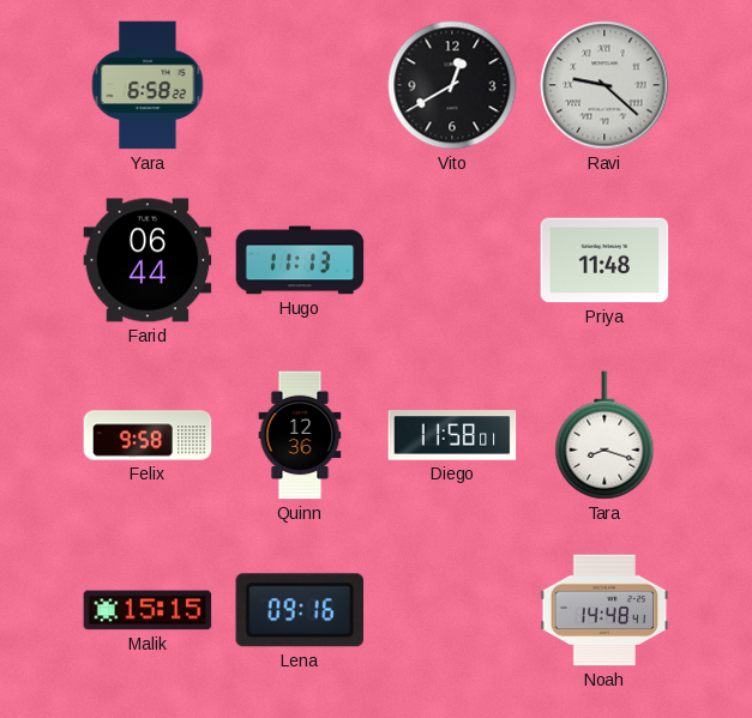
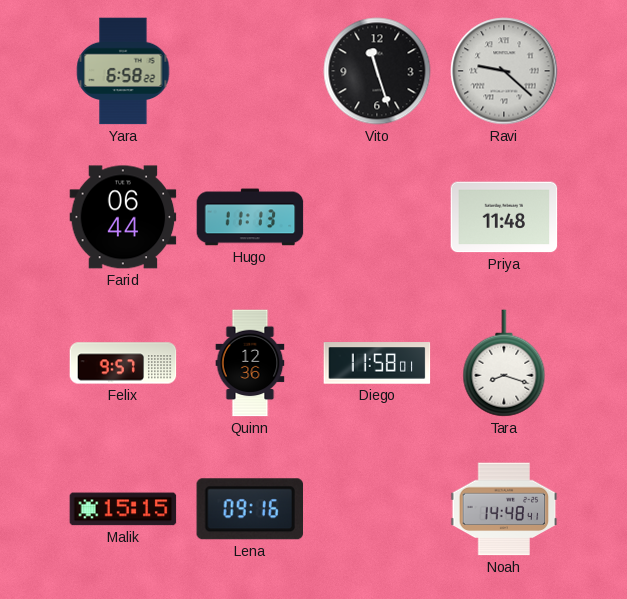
Vito: 12:40 -> 11:27
Felix: 9:58 -> 9:57
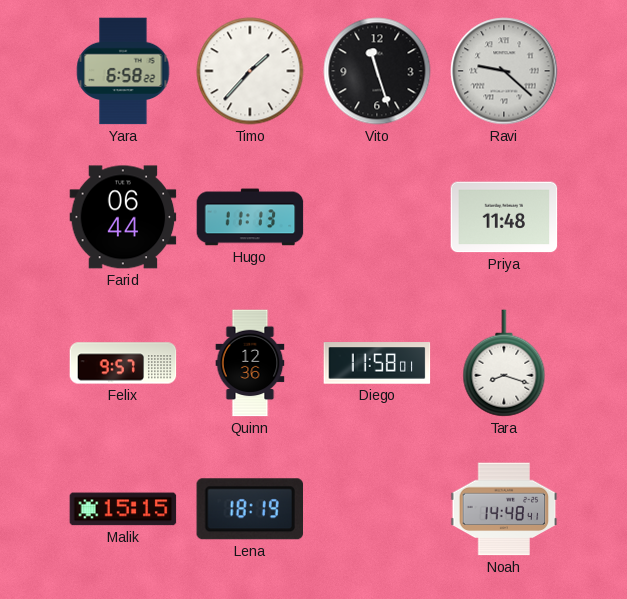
Timo: none -> 1:37
Lena: 09:16 -> 18:19
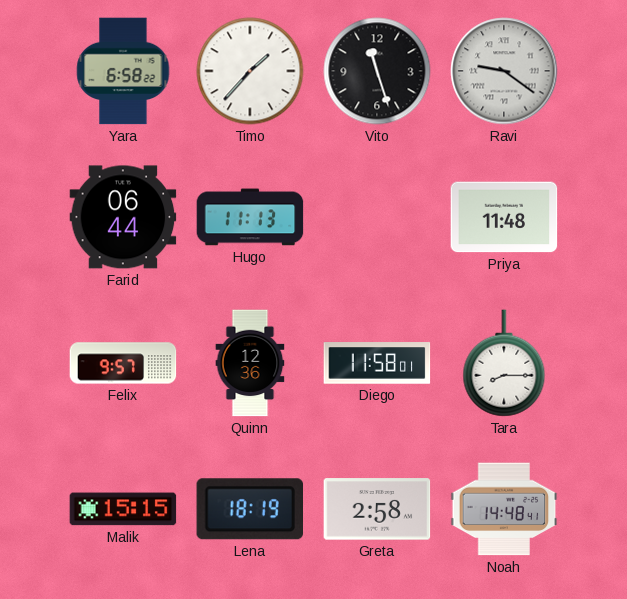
Ravi: 9:22 -> 9:21
Tara: 8:18 -> 8:15
Greta: none -> 2:58
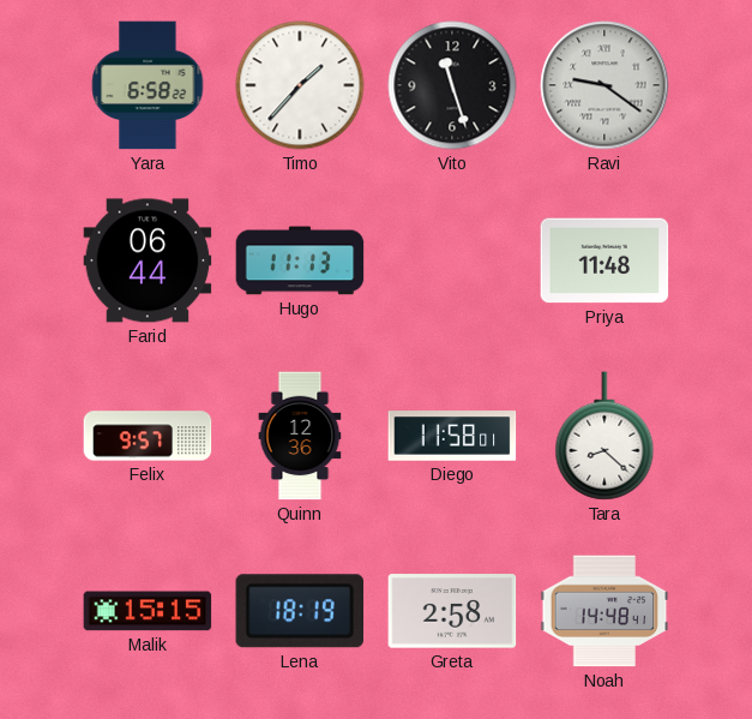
Tara: 8:15 -> 8:22
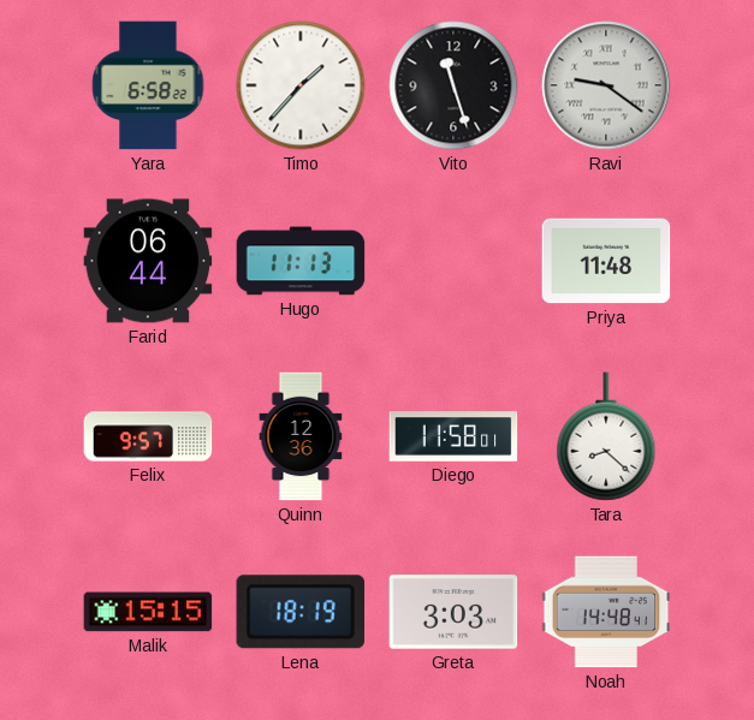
Greta: 2:58 -> 3:03
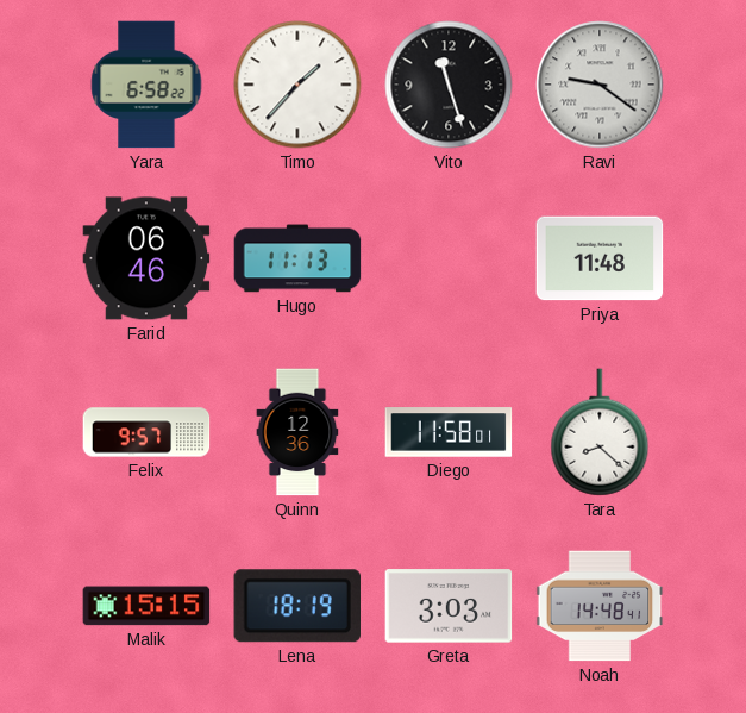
Farid: 06:44 -> 06:46
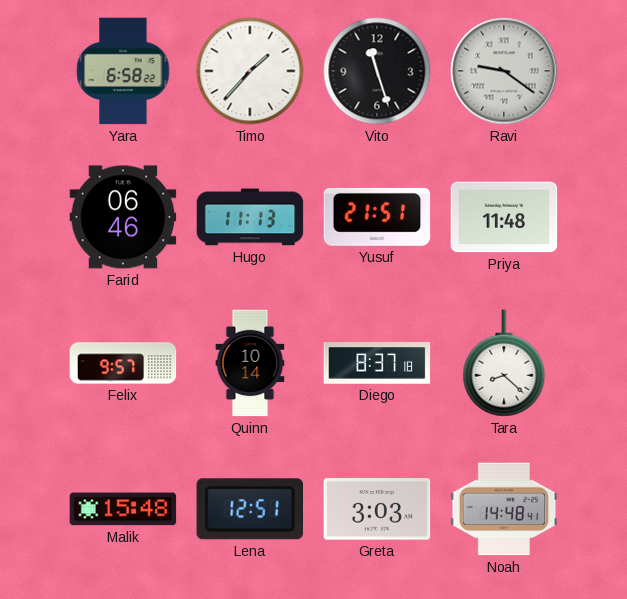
Yusuf: none -> 21:51
Quinn: 12:36 -> 10:14
Diego: 11:58 -> 8:37
Malik: 15:15 -> 15:48
Lena: 18:19 -> 12:51
